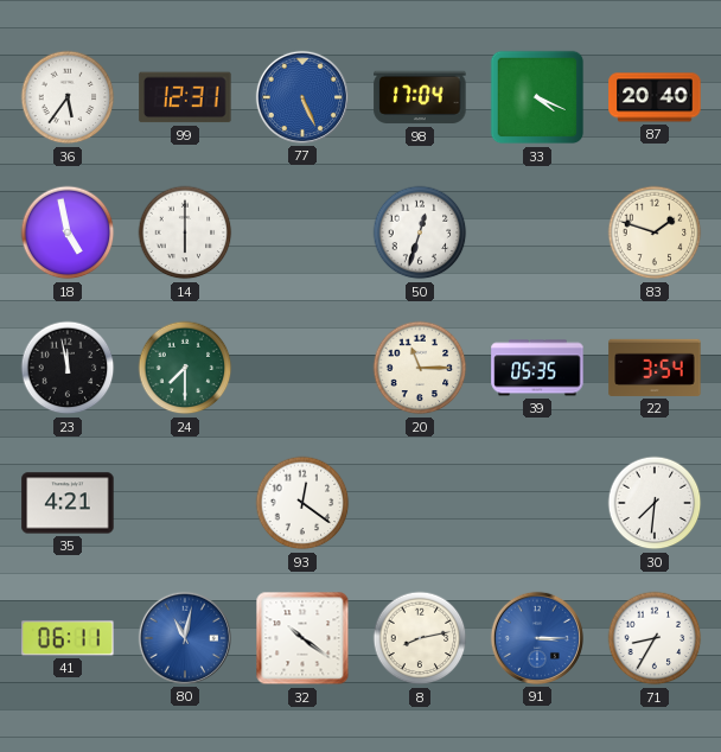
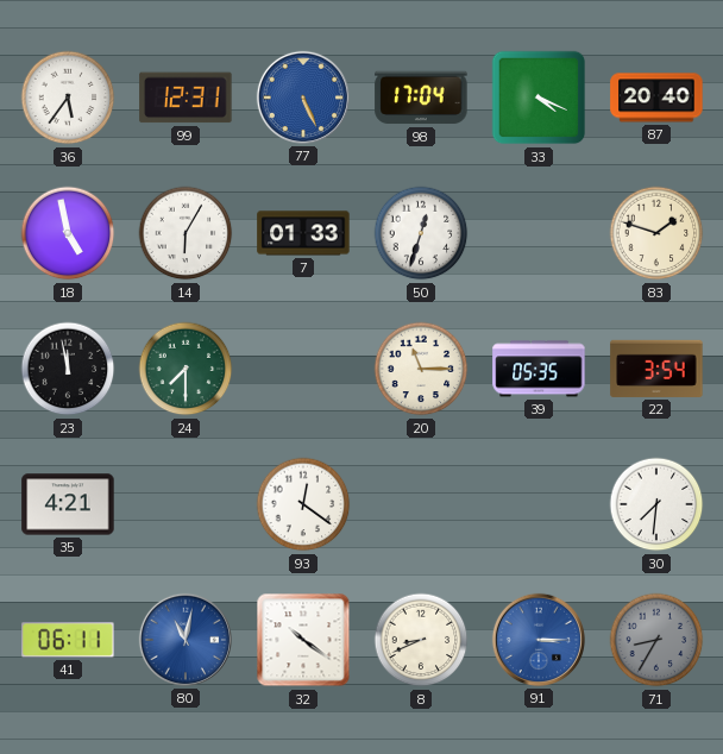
14: 6:00 -> 6:05
7: none -> 01:33
8: 8:13 -> 8:41
71 dial: white -> grey
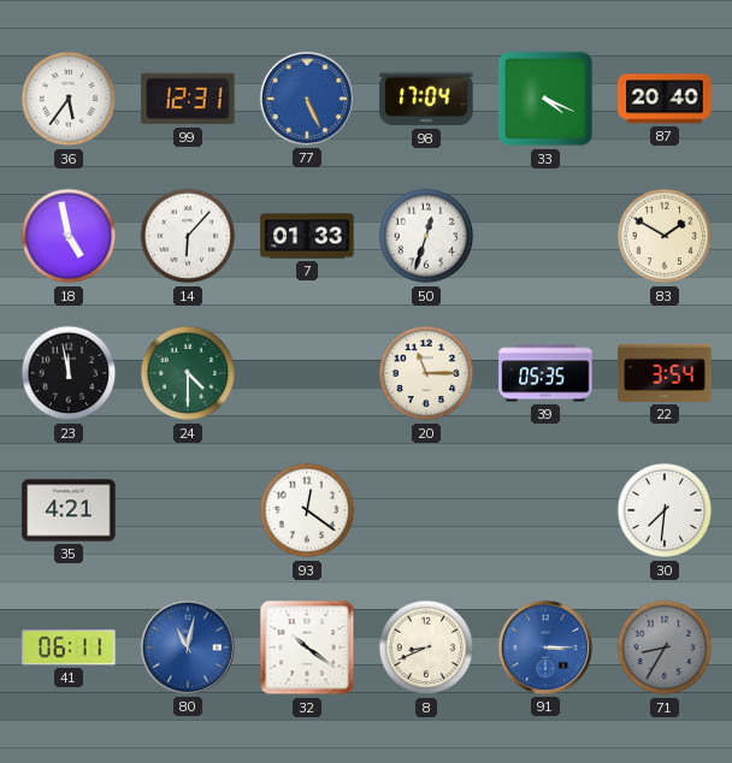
14: 6:05 -> 6:07
83: 1:48 -> 1:50
24: 7:30 -> 4:30
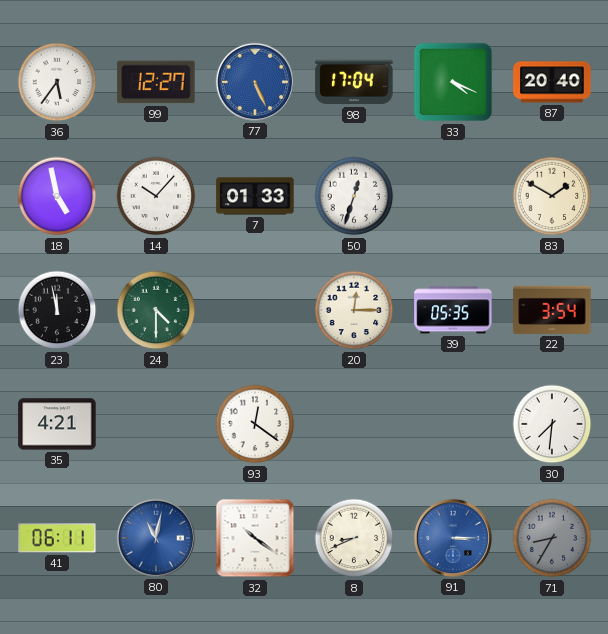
99: 12:31 -> 12:27
14: 6:07 -> 10:07
20: 11:15 -> 12:15
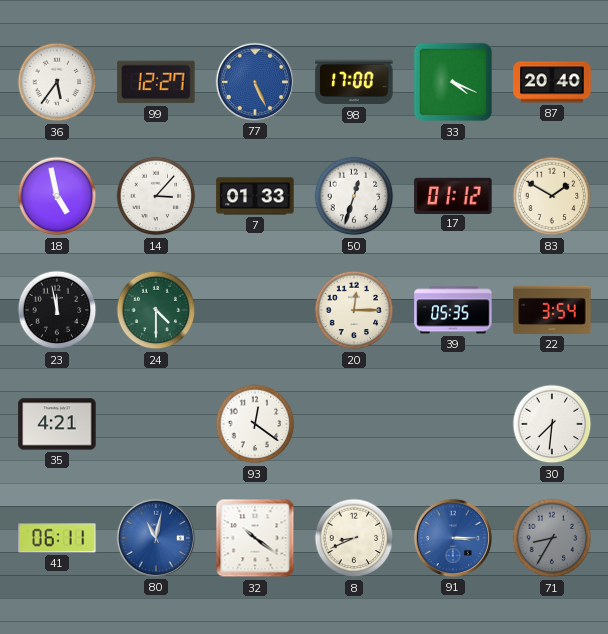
98: 17:04 -> 17:00
14: 10:07 -> 3:07
17: none -> 01:12
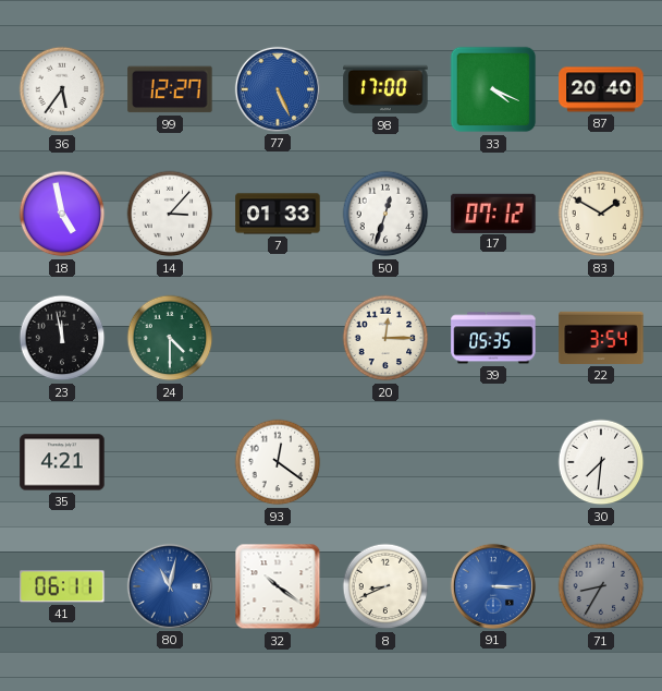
17: 01:12 -> 07:12
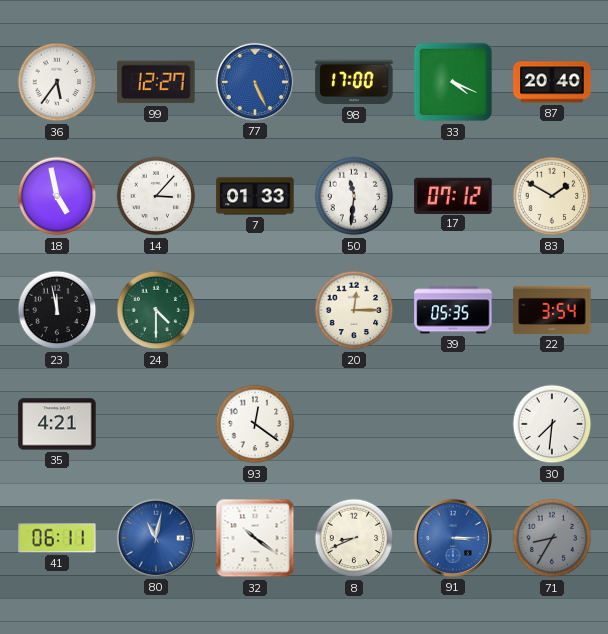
50: 12:33 -> 11:31
